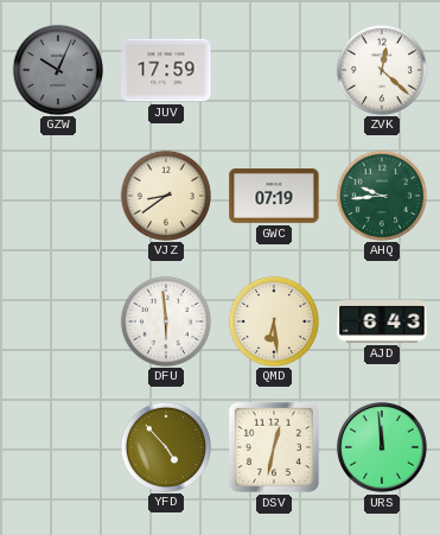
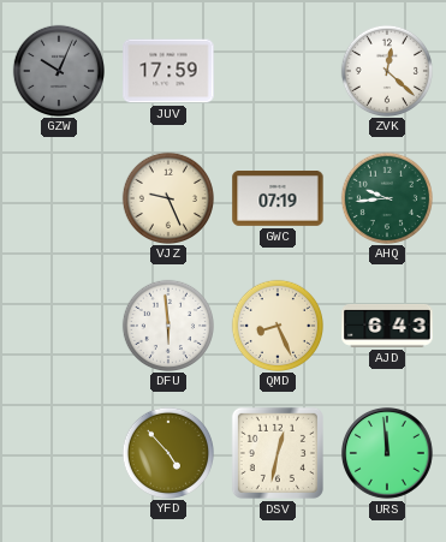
VJZ: 8:39 -> 9:26
QMD: 6:29 -> 8:26
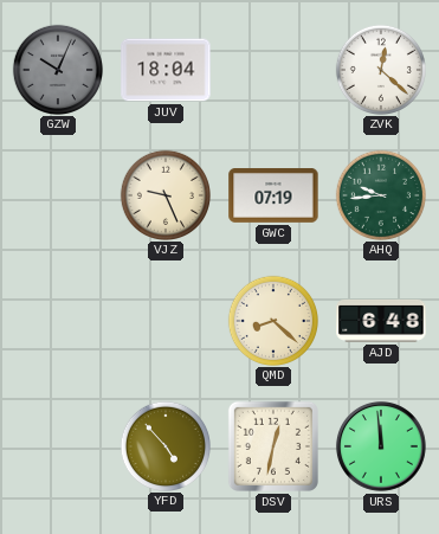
JUV: 17:59 -> 18:04
DFU: 5:59 -> none
QMD: 8:26 -> 8:22
AJD: 6:43 -> 6:48
